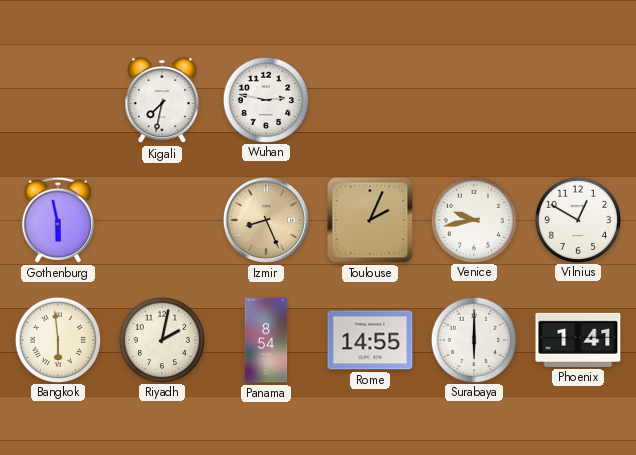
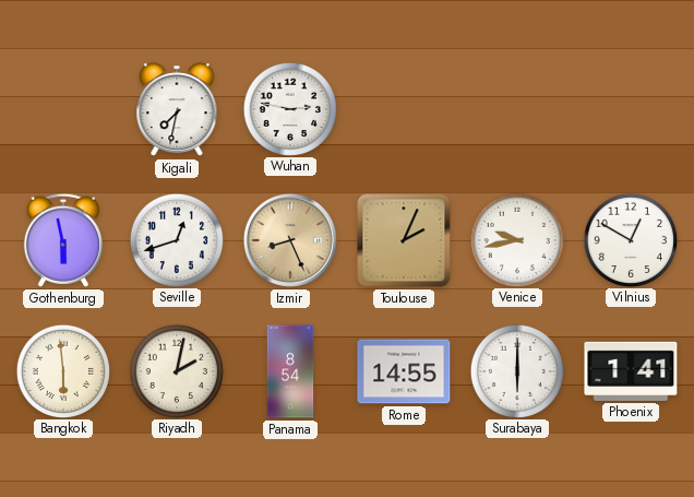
Seville: none -> 12:42
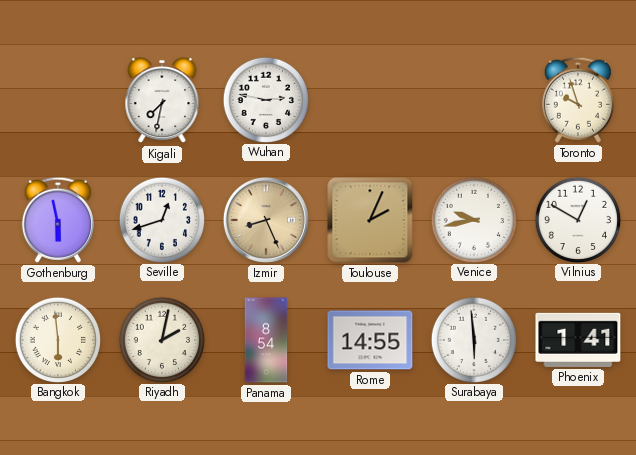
Toronto: none -> 9:57
Surabaya: 6:00 -> 5:59
